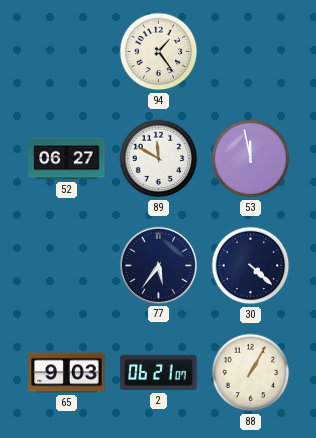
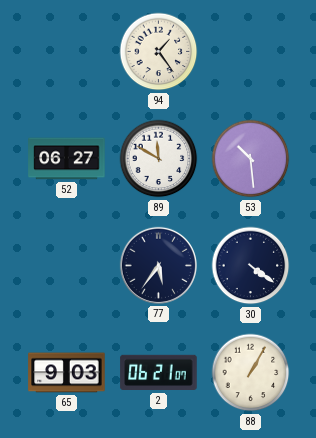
53: 11:58 -> 10:29
30: 4:22 -> 4:21
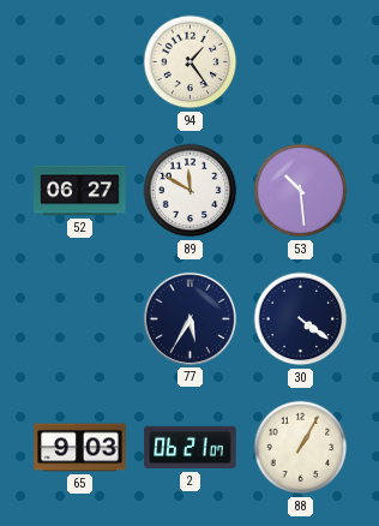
77: 5:36 -> 5:35
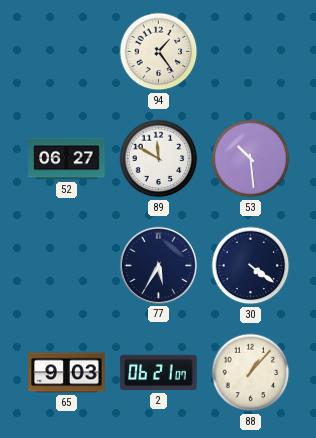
88: 1:05 -> 1:07
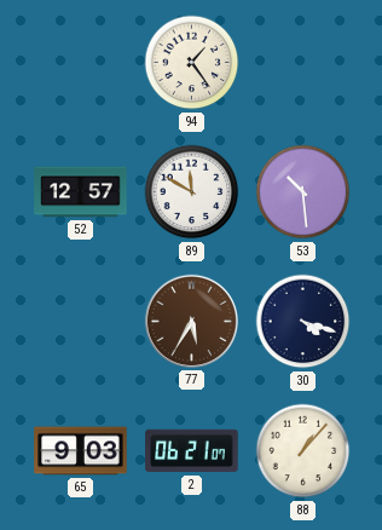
52: 06:27 -> 12:57
77 dial: navy -> brown
30: 4:21 -> 4:18
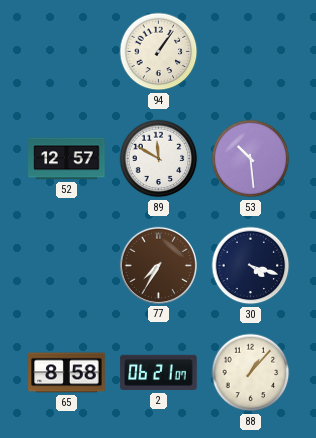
94: 1:24 -> 1:06
77: 5:35 -> 7:35
65: 9:03 -> 8:58
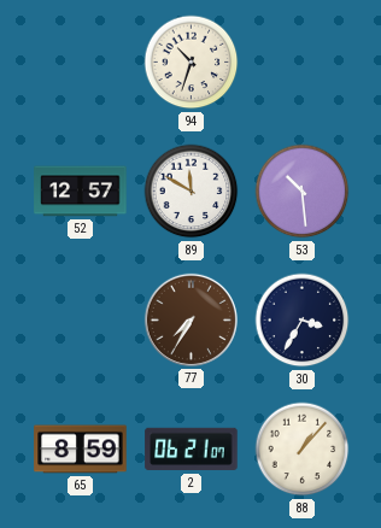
94: 1:06 -> 10:33
30: 4:18 -> 3:35
65: 8:58 -> 8:59
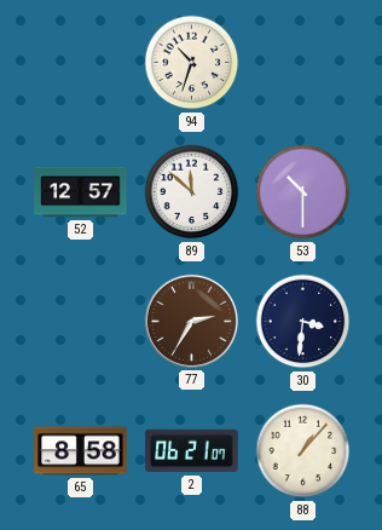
89: 11:50 -> 11:52
53: 10:29 -> 10:30
77: 7:35 -> 2:35
30: 3:35 -> 3:31
65: 8:59 -> 8:58
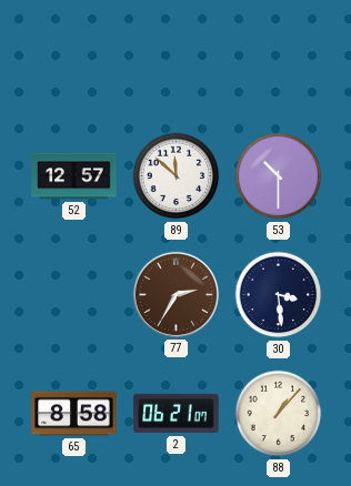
94: 10:33 -> none
30: 3:31 -> 3:29
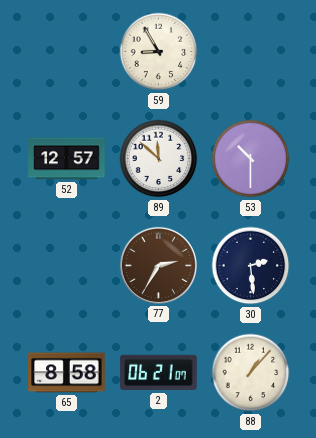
59: none -> 8:55
30: 3:29 -> 2:29
